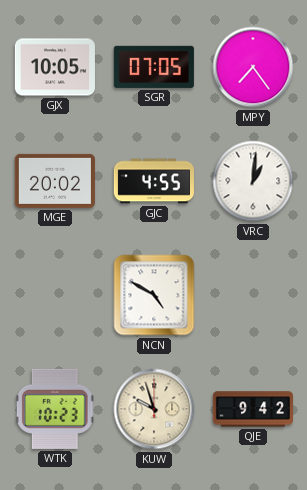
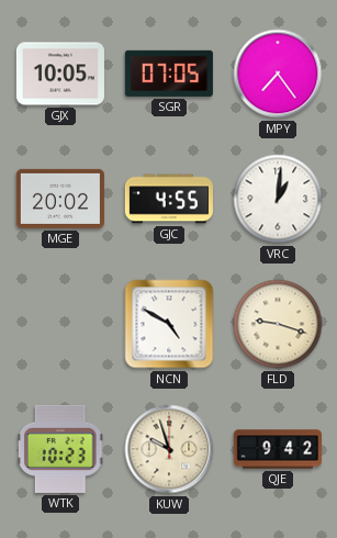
FLD: none -> 9:18
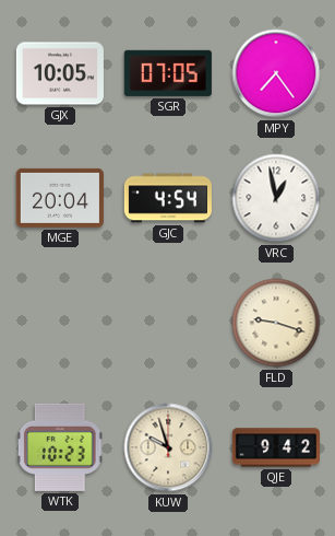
MGE: 20:02 -> 20:04
GJC: 4:55 -> 4:54
VRC: 1:01 -> 12:58
NCN: 4:50 -> none
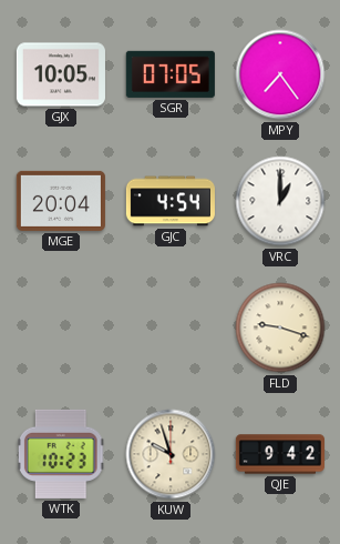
VRC: 12:58 -> 1:00
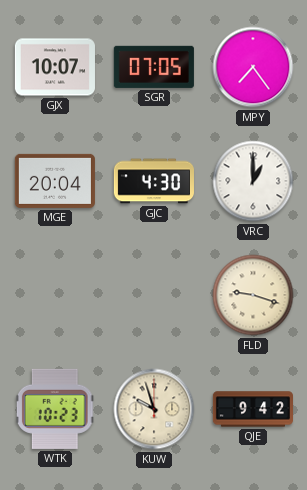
GJX: 10:05 -> 10:07
GJC: 4:54 -> 4:30
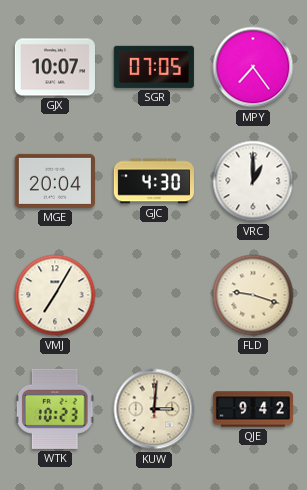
VMJ: none -> 7:05
KUW: 9:57 -> 3:01
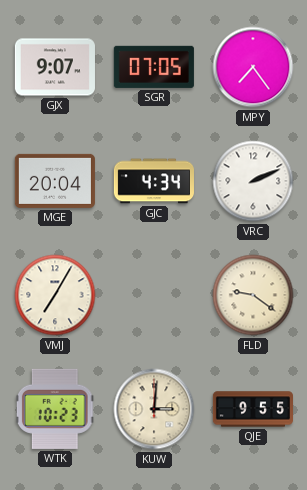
GJX: 10:07 -> 9:07
GJC: 4:30 -> 4:34
VRC: 1:00 -> 2:11
FLD: 9:18 -> 9:21
QJE: 9:42 -> 9:55
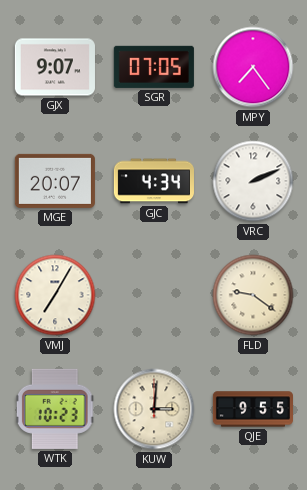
MGE: 20:04 -> 20:07
